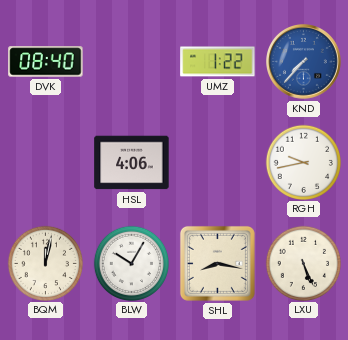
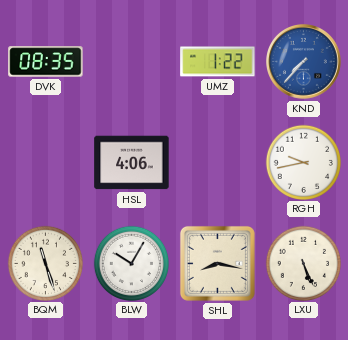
DVK: 08:40 -> 08:35
BQM: 12:02 -> 11:27
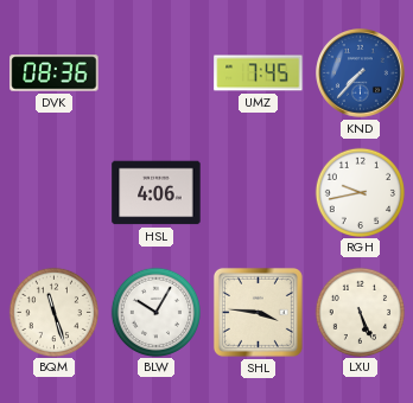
DVK: 08:35 -> 08:36
UMZ: 1:22 -> 7:45
SHL: 8:17 -> 3:46
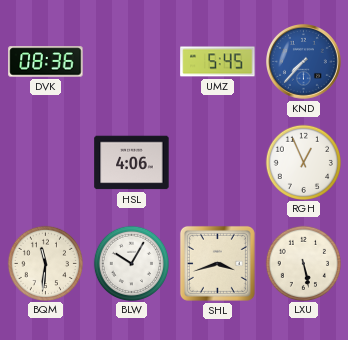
UMZ: 7:45 -> 5:45
RGH: 9:43 -> 12:56
BQM: 11:27 -> 11:31
SHL: 3:46 -> 3:42
LXU: 5:26 -> 5:28
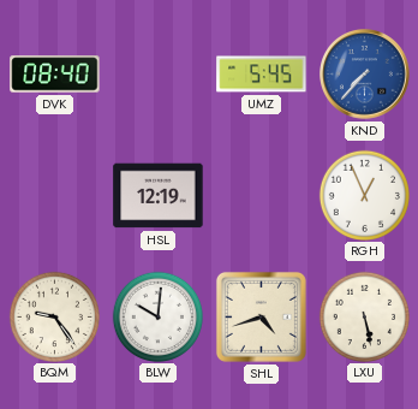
DVK: 08:36 -> 08:40
HSL: 4:06 -> 12:19
BQM: 11:31 -> 9:24
BLW: 10:05 -> 10:01
SHL: 3:42 -> 4:42
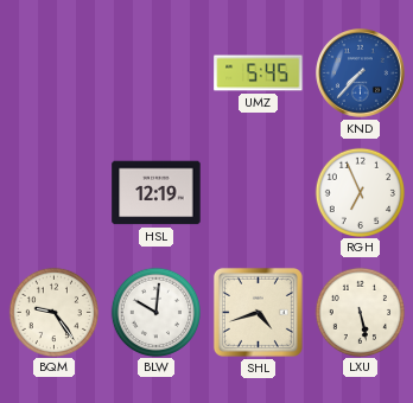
DVK: 08:40 -> none
RGH: 12:56 -> 6:56
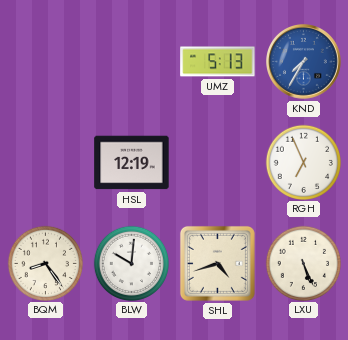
UMZ: 5:45 -> 5:13
KND: 7:37 -> 7:35
BQM: 9:24 -> 8:24
LXU: 5:28 -> 5:26
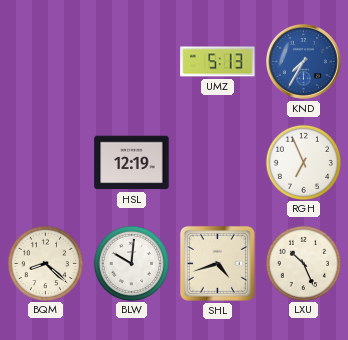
BQM: 8:24 -> 8:22
LXU: 5:26 -> 10:26
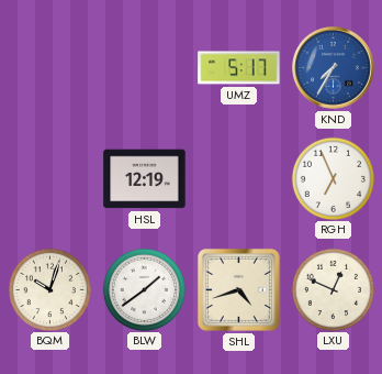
UMZ: 5:13 -> 5:17
BQM: 8:22 -> 10:03
BLW: 10:01 -> 1:39
LXU: 10:26 -> 12:49
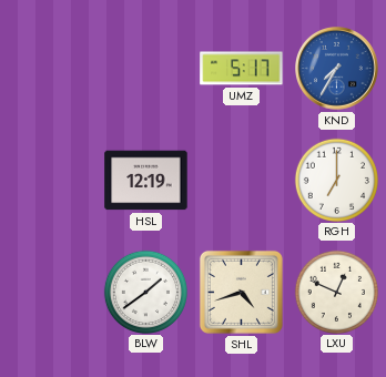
RGH: 6:56 -> 7:00
BQM: 10:03 -> none
